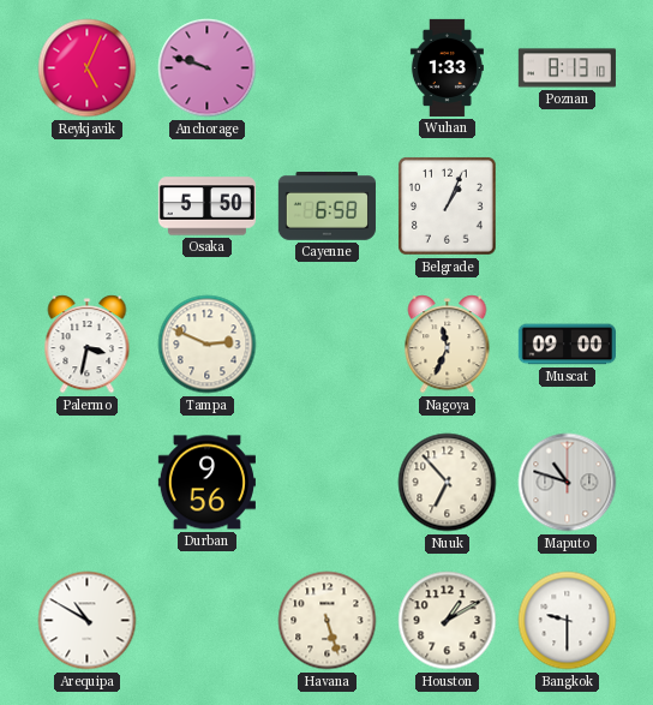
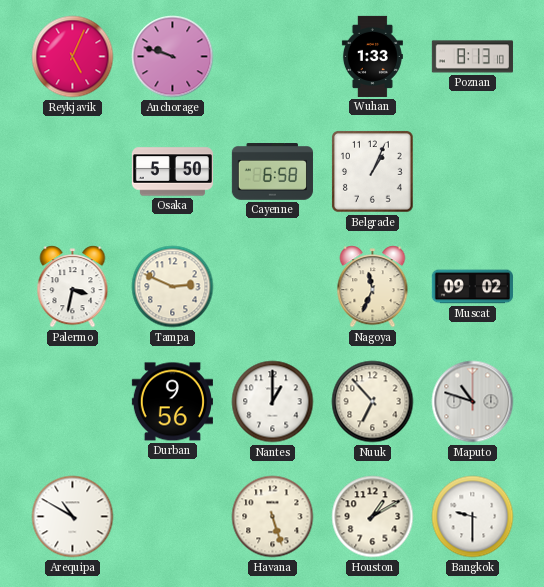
Muscat: 09:00 -> 09:02
Nantes: none -> 1:00
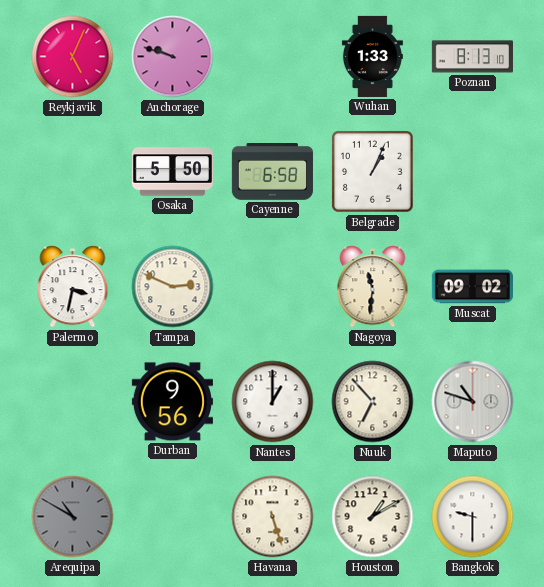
Nagoya: 11:34 -> 11:31
Arequipa dial: white -> grey
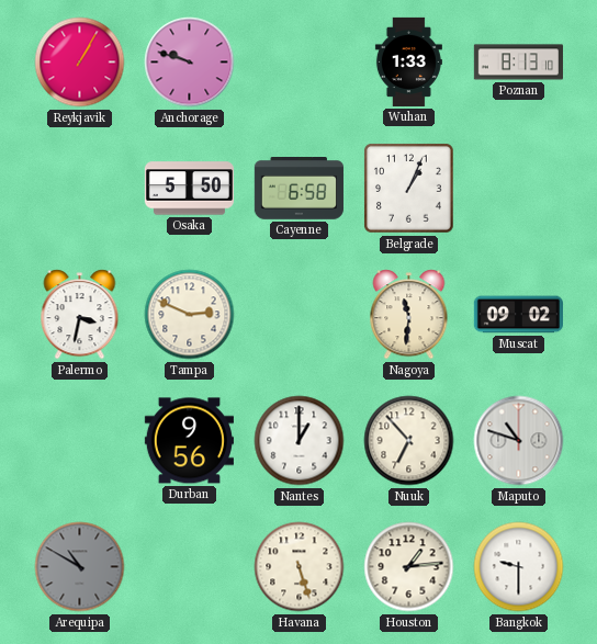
Reykjavik: 5:04 -> 1:05
Houston: 1:10 -> 1:14
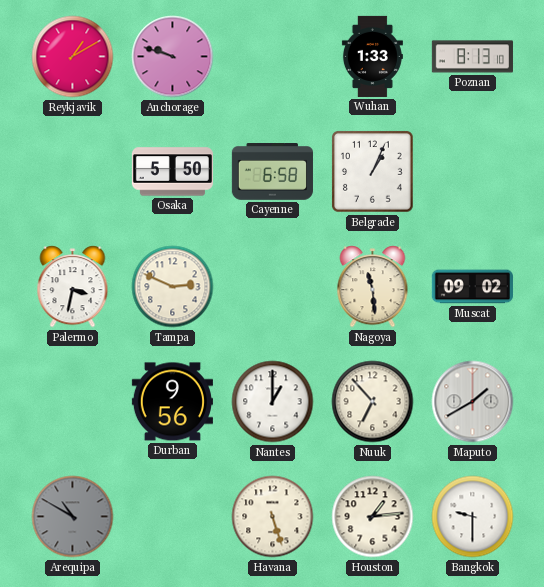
Reykjavik: 1:05 -> 1:10
Nagoya: 11:31 -> 11:29
Maputo: 10:48 -> 1:40
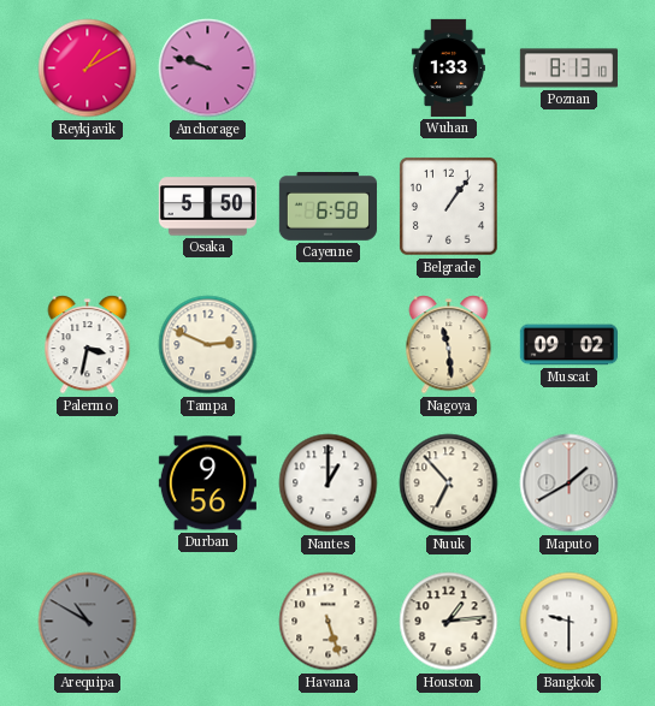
Belgrade: 1:04 -> 1:06
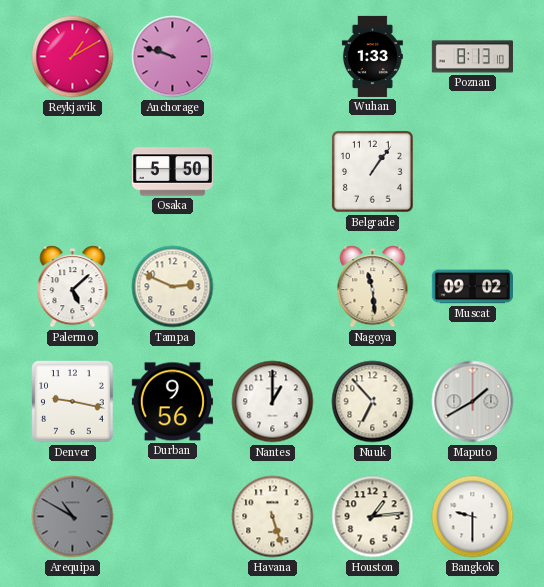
Cayenne: 6:58 -> none
Palermo: 3:32 -> 5:08
Denver: none -> 9:17
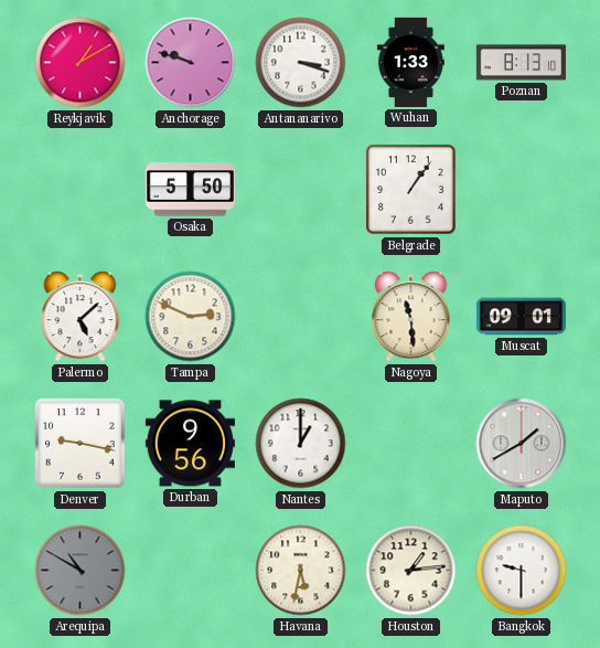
Antananarivo: none -> 3:18
Muscat: 09:02 -> 09:01
Nuuk: 6:53 -> none
Havana: 5:27 -> 5:32
